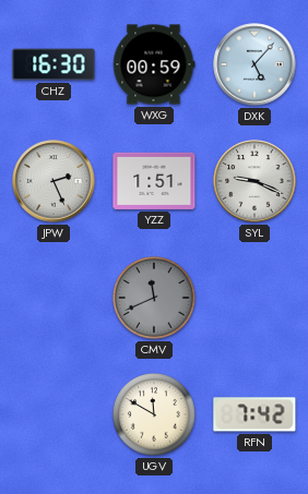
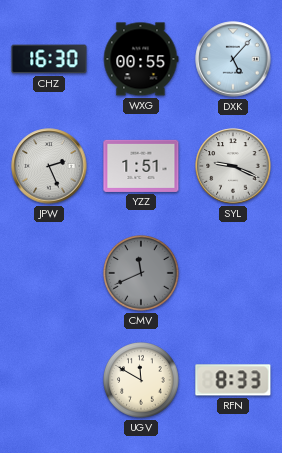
WXG: 00:59 -> 00:55
RFN: 7:42 -> 8:33
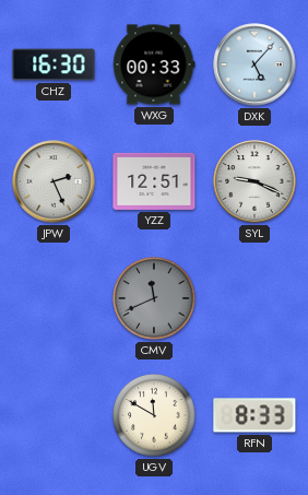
WXG: 00:55 -> 00:33
YZZ: 1:51 -> 12:51
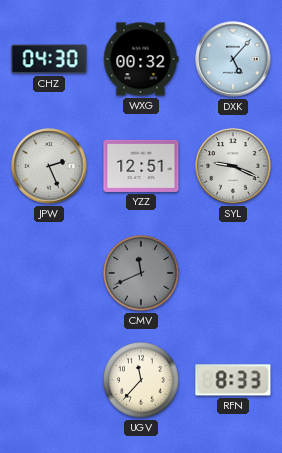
CHZ: 16:30 -> 04:30
WXG: 00:33 -> 00:32
UGV: 11:50 -> 11:37
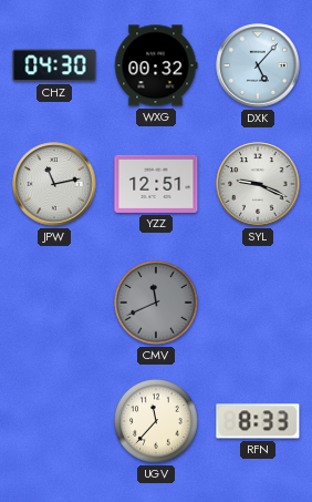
JPW: 2:26 -> 11:13
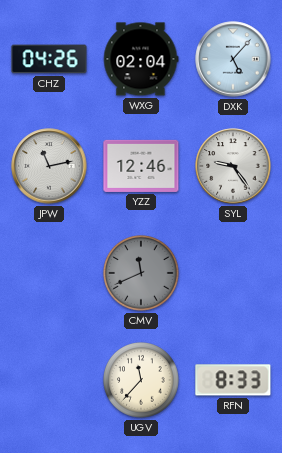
CHZ: 04:30 -> 04:26
WXG: 00:32 -> 02:04
YZZ: 12:51 -> 12:46
SYL: 9:19 -> 9:24
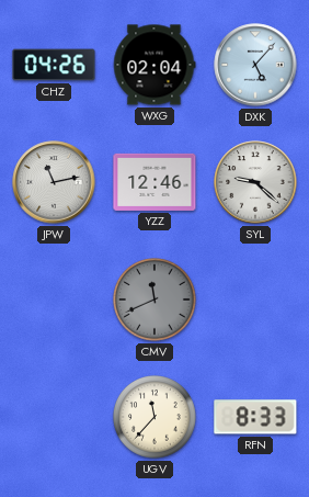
SYL: 9:24 -> 9:22
